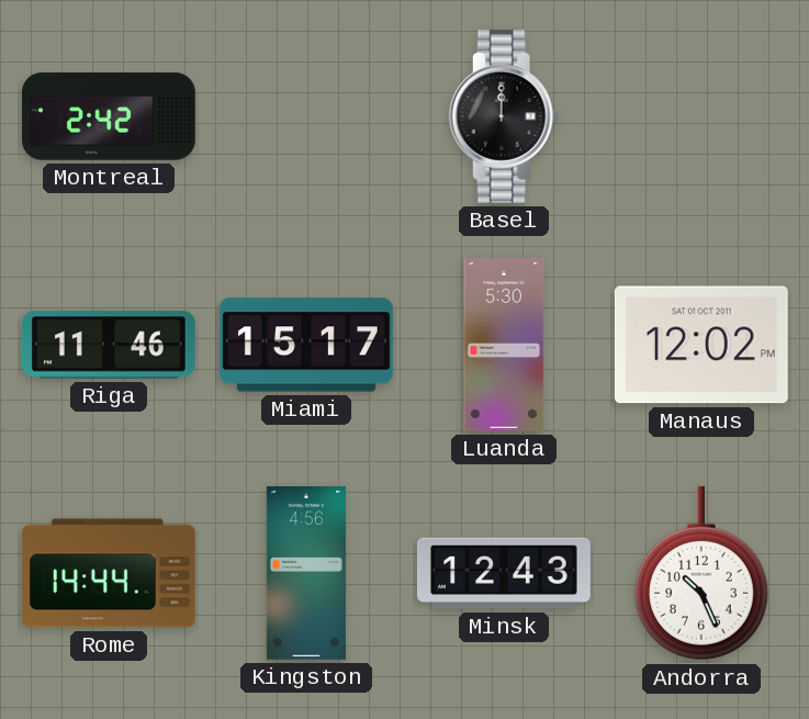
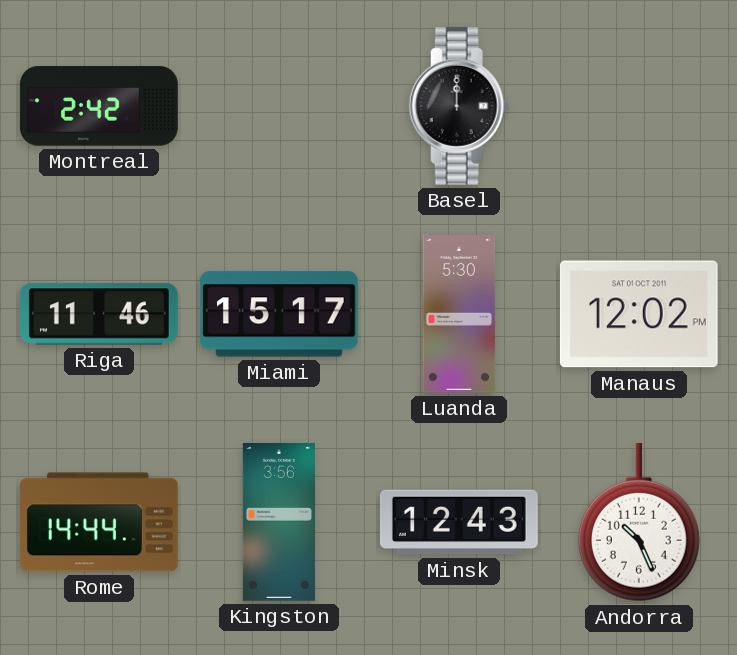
Kingston: 4:56 -> 3:56
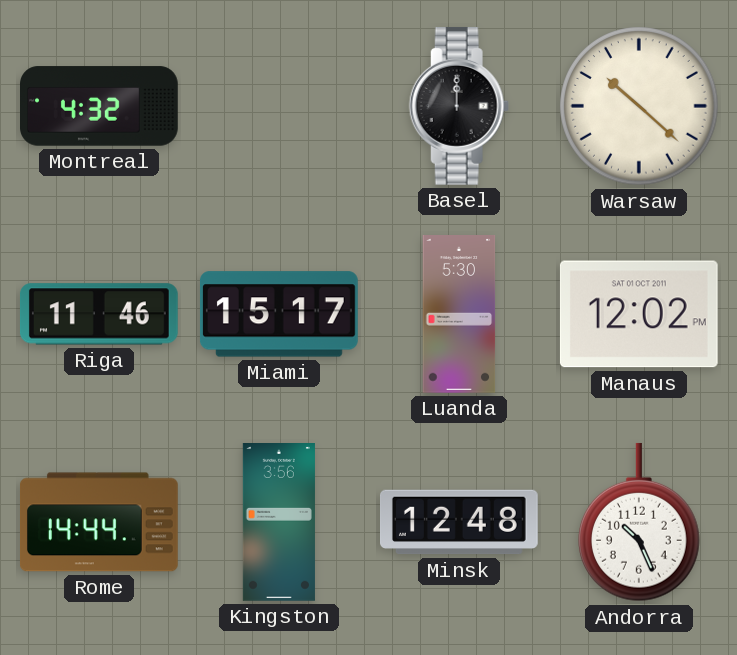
Montreal: 2:42 -> 4:32
Warsaw: none -> 10:22
Minsk: 12:43 -> 12:48
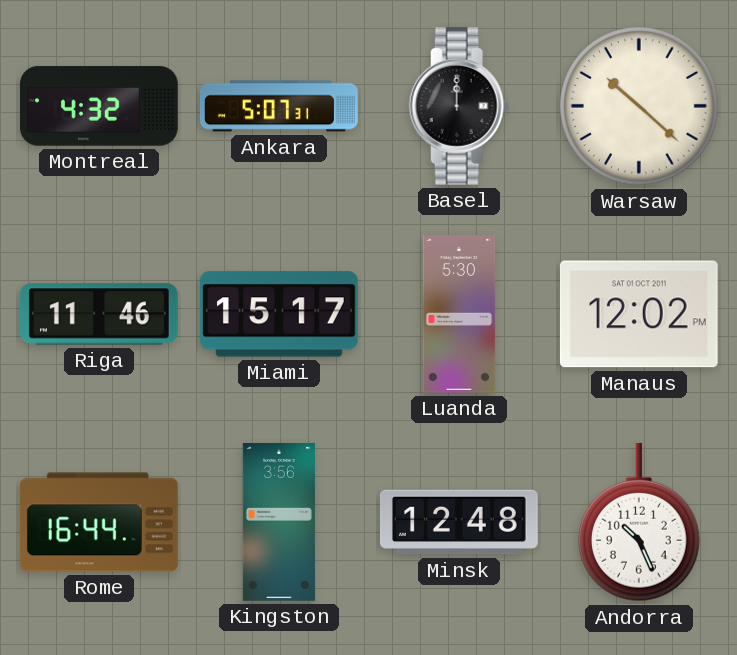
Ankara: none -> 5:07
Rome: 14:44 -> 16:44
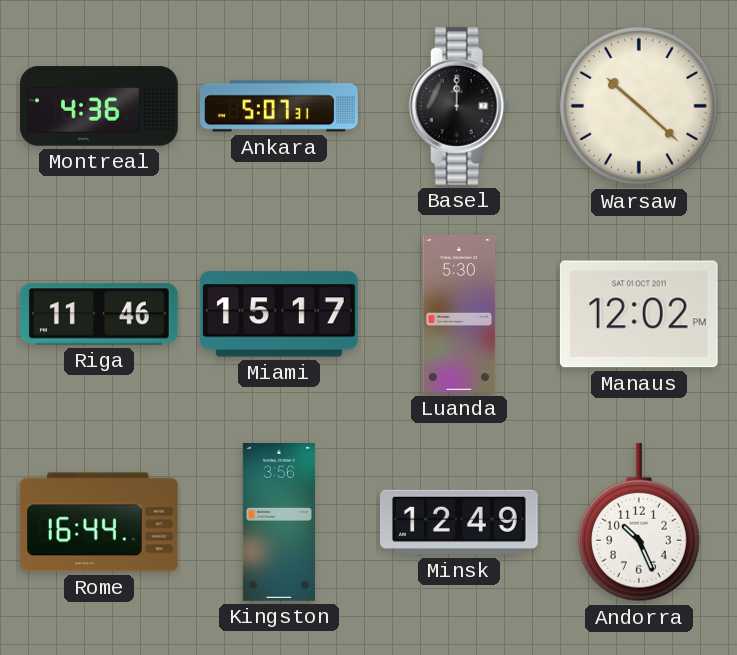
Montreal: 4:32 -> 4:36
Minsk: 12:48 -> 12:49
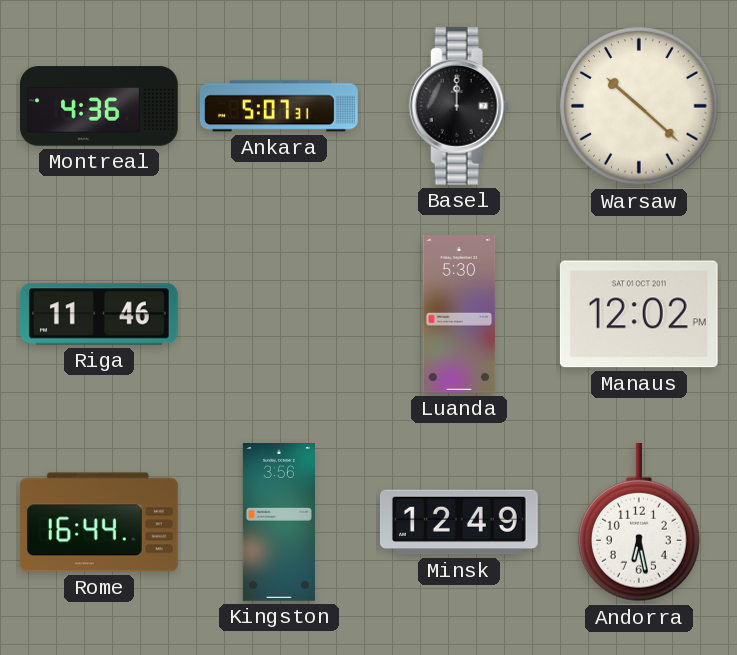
Miami: 15:17 -> none
Andorra: 10:26 -> 6:28
